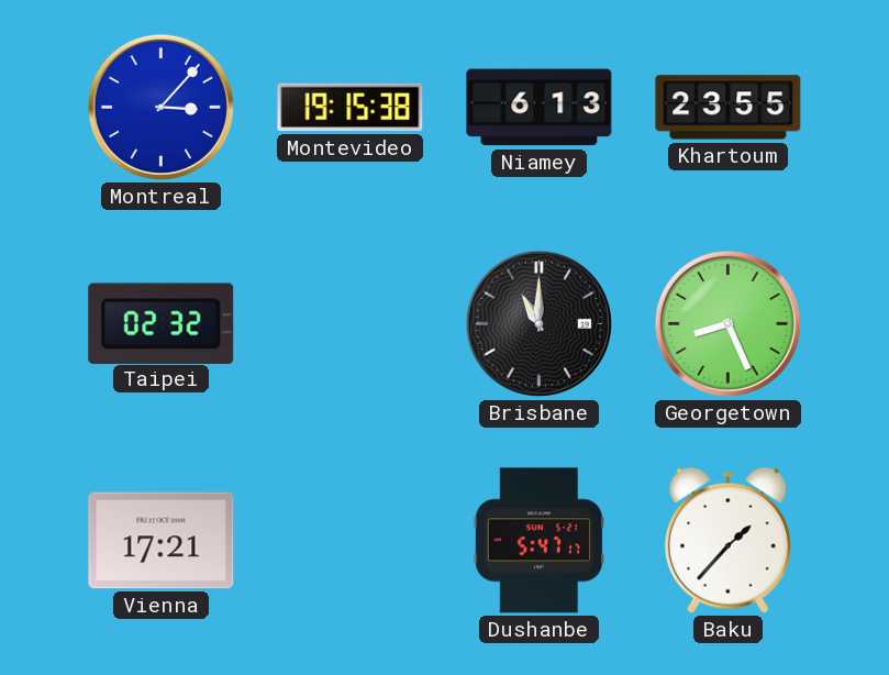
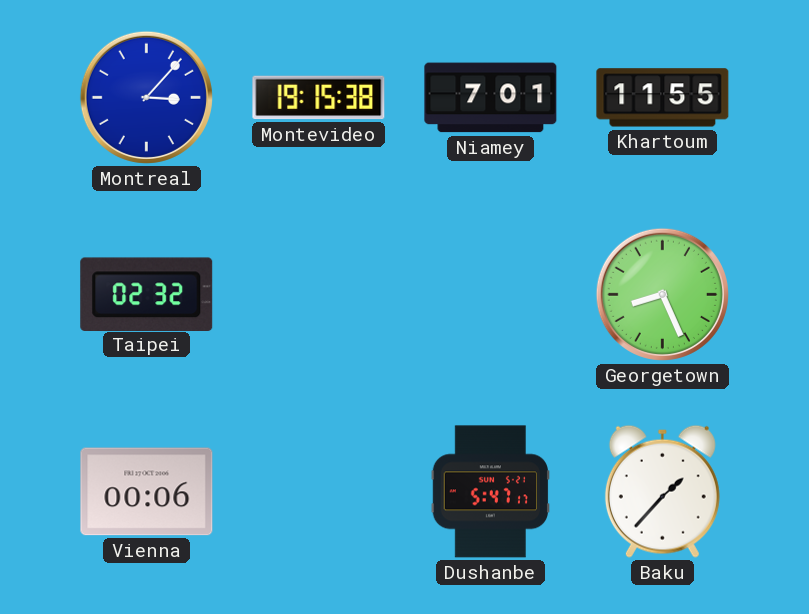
Niamey: 6:13 -> 7:01
Khartoum: 23:55 -> 11:55
Brisbane: 11:00 -> none
Vienna: 17:21 -> 00:06
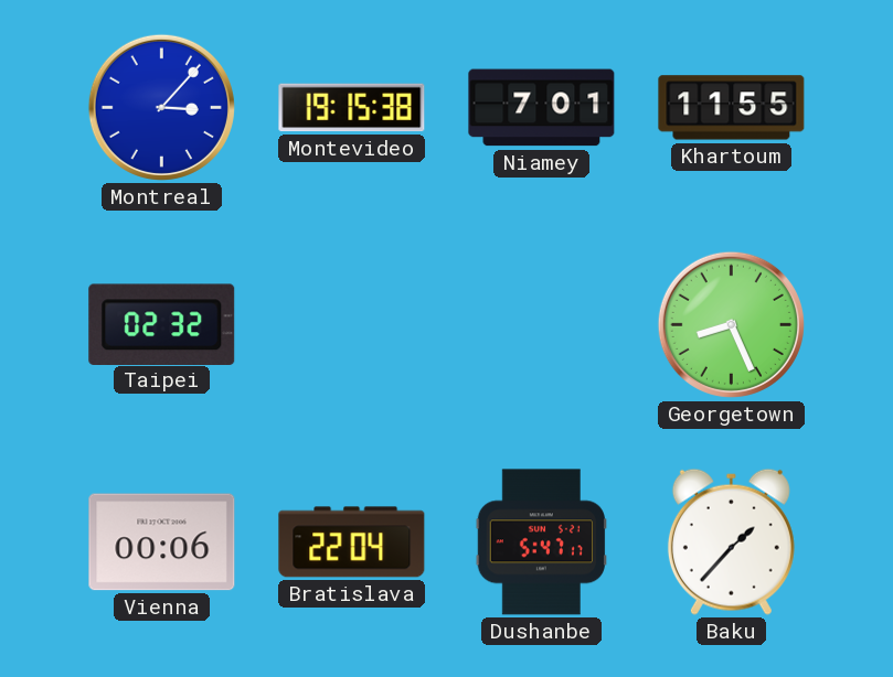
Bratislava: none -> 22:04
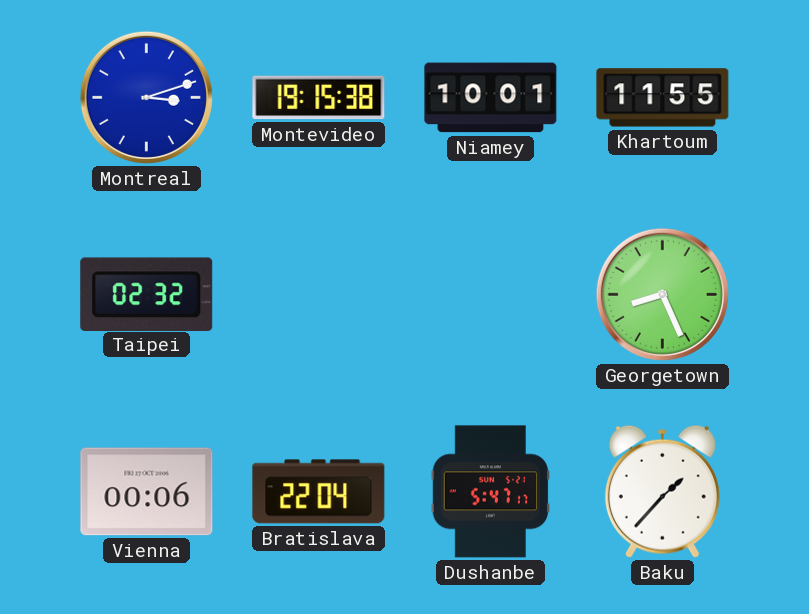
Montreal: 3:07 -> 3:12
Niamey: 7:01 -> 10:01
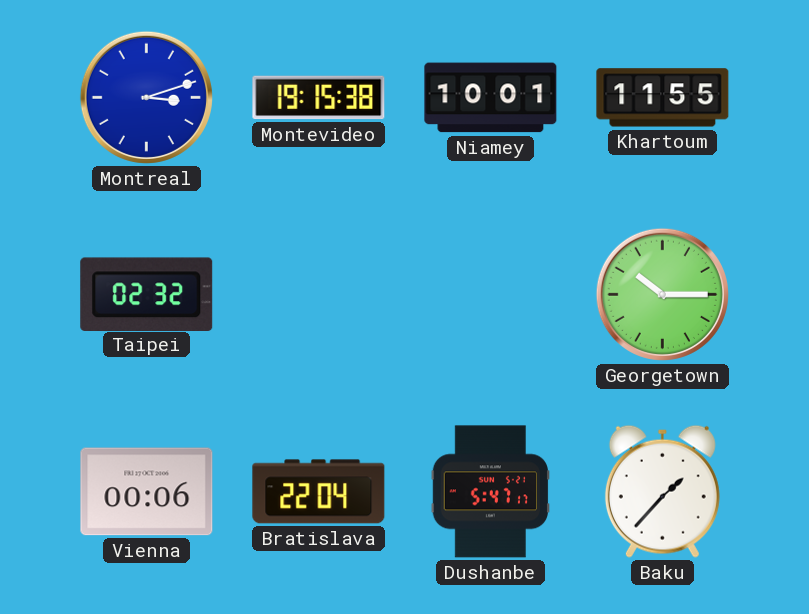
Georgetown: 8:26 -> 10:15
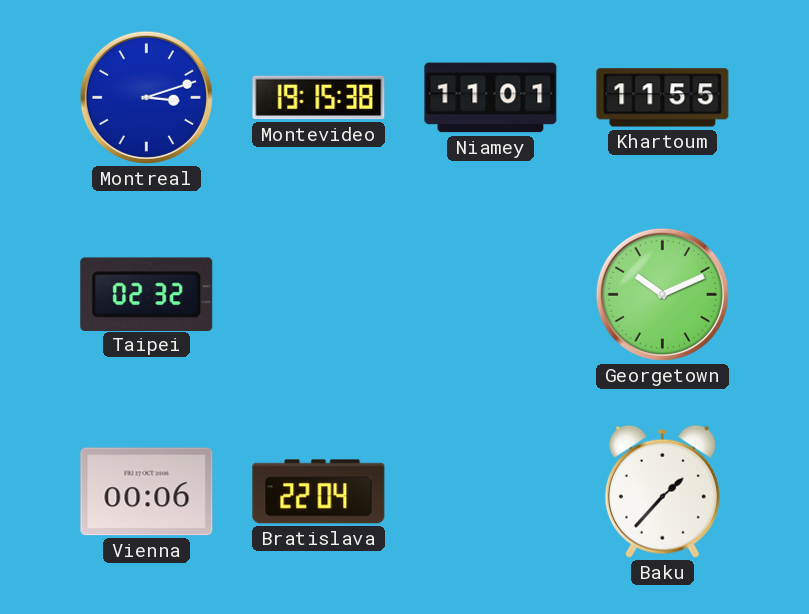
Niamey: 10:01 -> 11:01
Georgetown: 10:15 -> 10:11
Dushanbe: 5:47 -> none
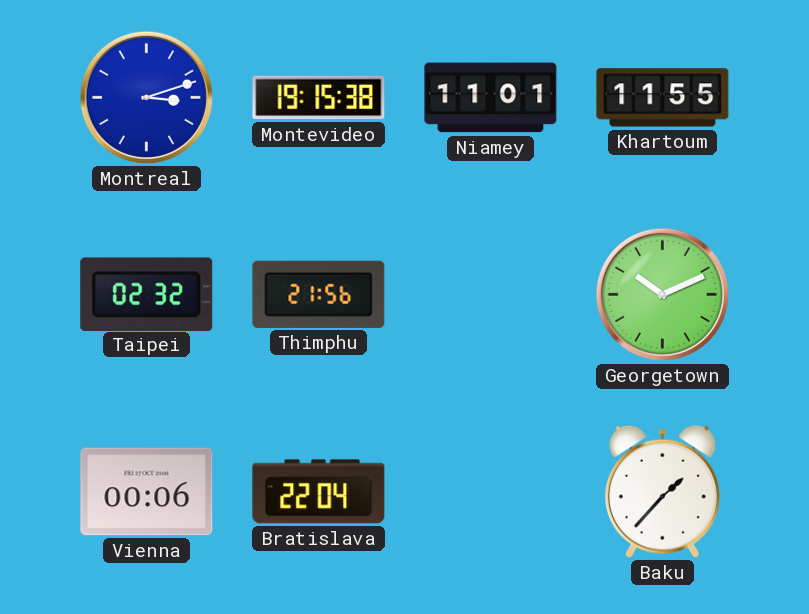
Thimphu: none -> 21:56
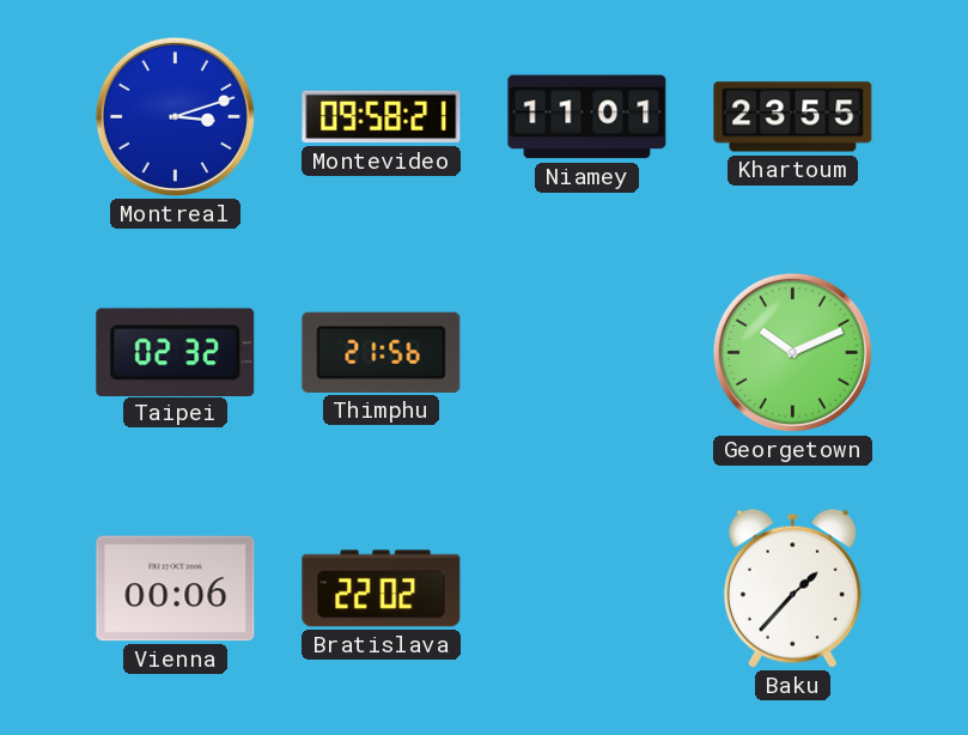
Montevideo: 19:15 -> 09:58
Khartoum: 11:55 -> 23:55
Bratislava: 22:04 -> 22:02
